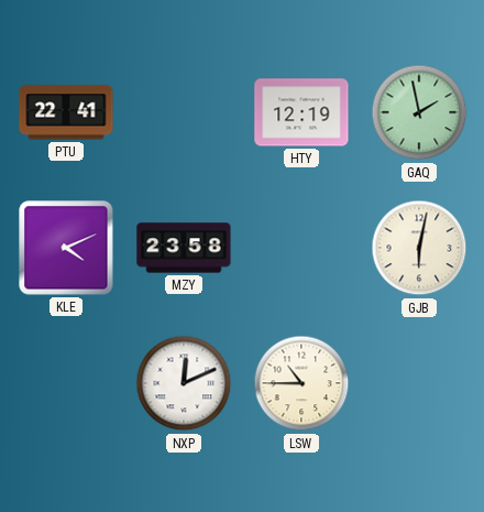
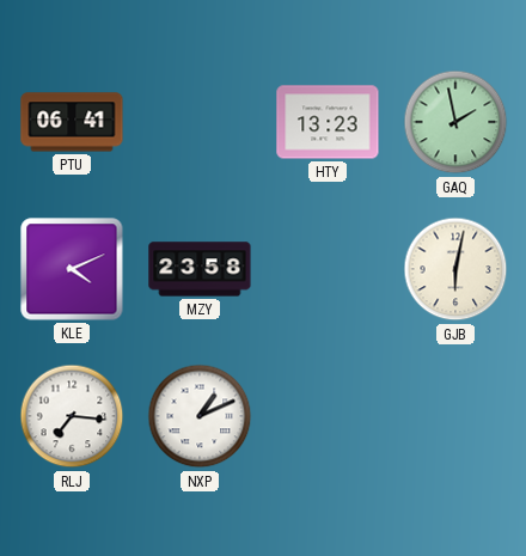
PTU: 22:41 -> 06:41
HTY: 12:19 -> 13:23
RLJ: none -> 7:16
NXP: 12:11 -> 1:11
LSW: 10:45 -> none
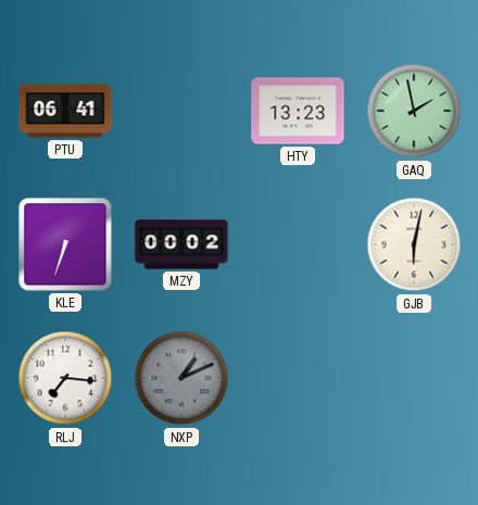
KLE: 4:11 -> 6:33
MZY: 23:58 -> 00:02
NXP dial: white -> grey
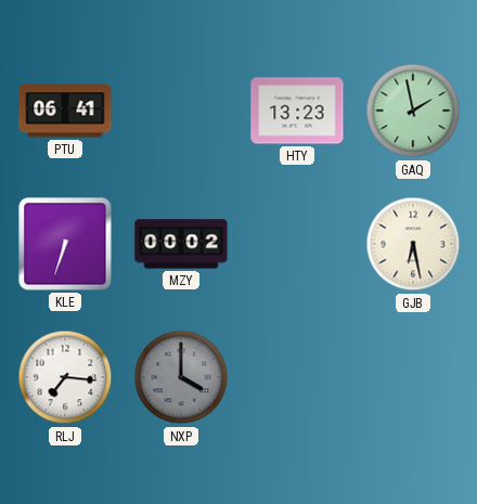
GJB: 6:02 -> 6:28
NXP: 1:11 -> 4:00
